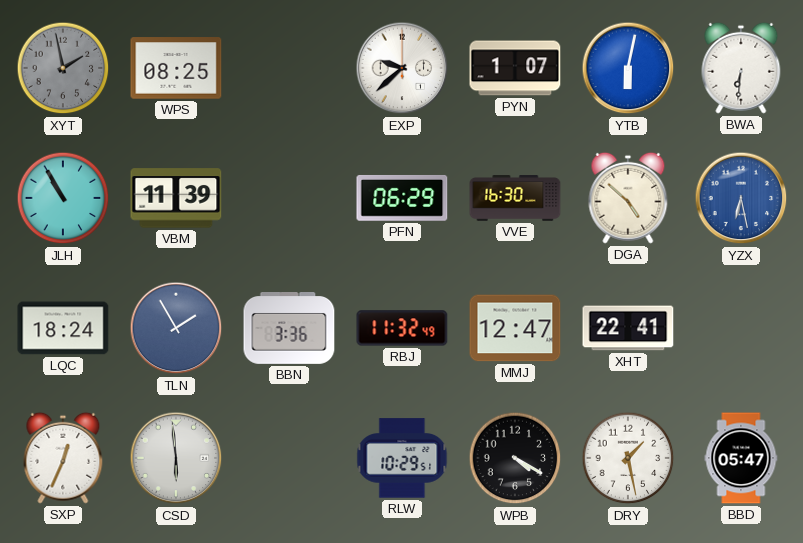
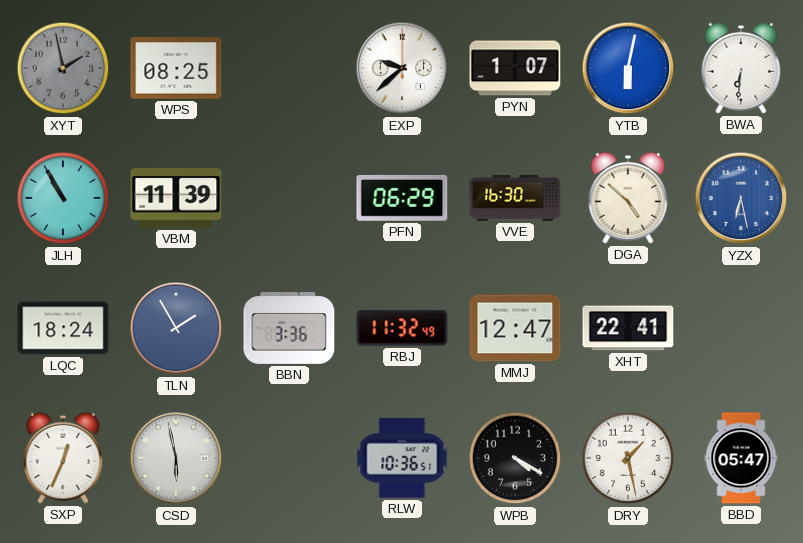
CSD: 5:59 -> 5:58
RLW: 10:29 -> 10:36
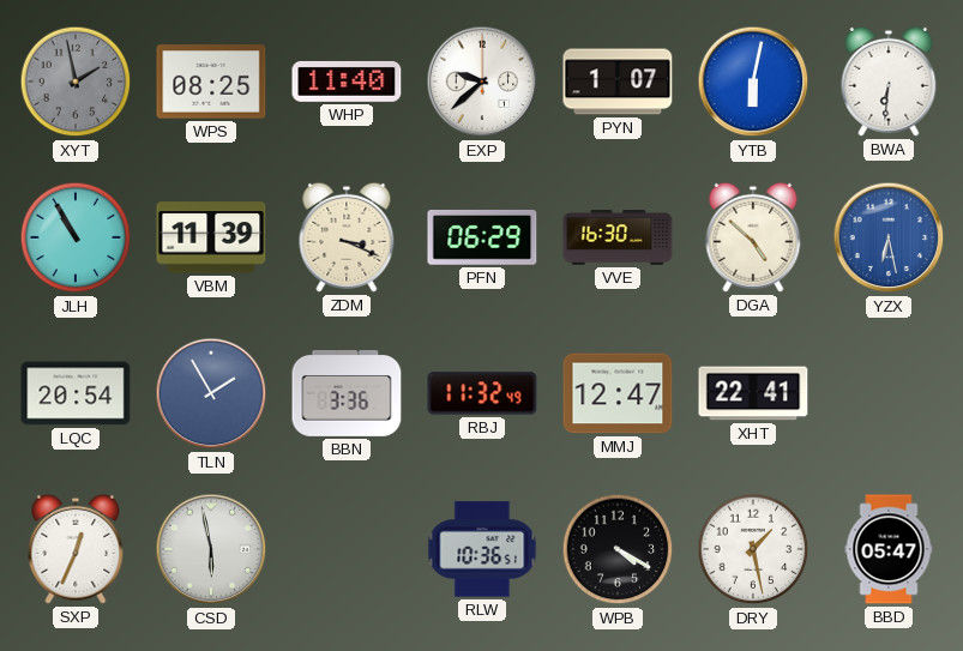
WHP: none -> 11:40
ZDM: none -> 3:19
LQC: 18:24 -> 20:54
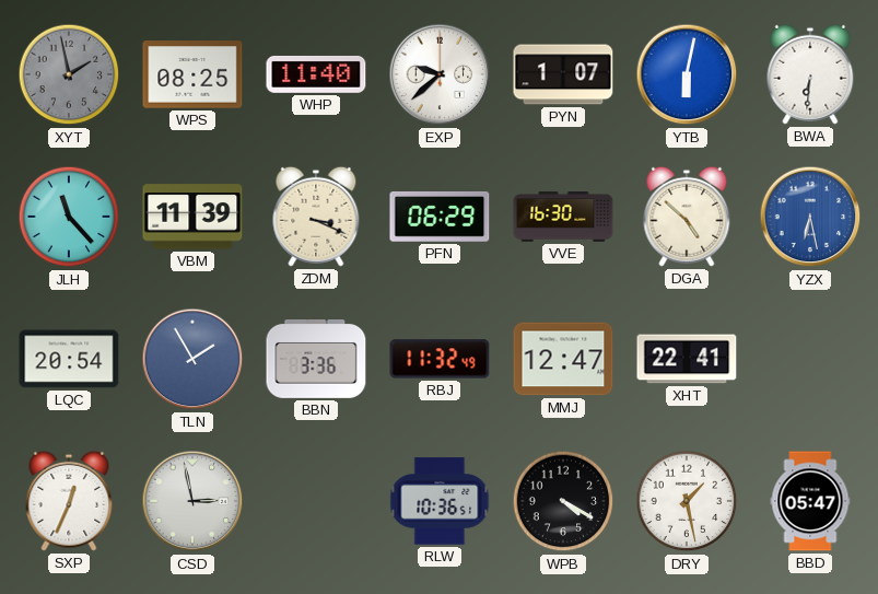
JLH: 10:55 -> 11:23
CSD: 5:58 -> 2:58
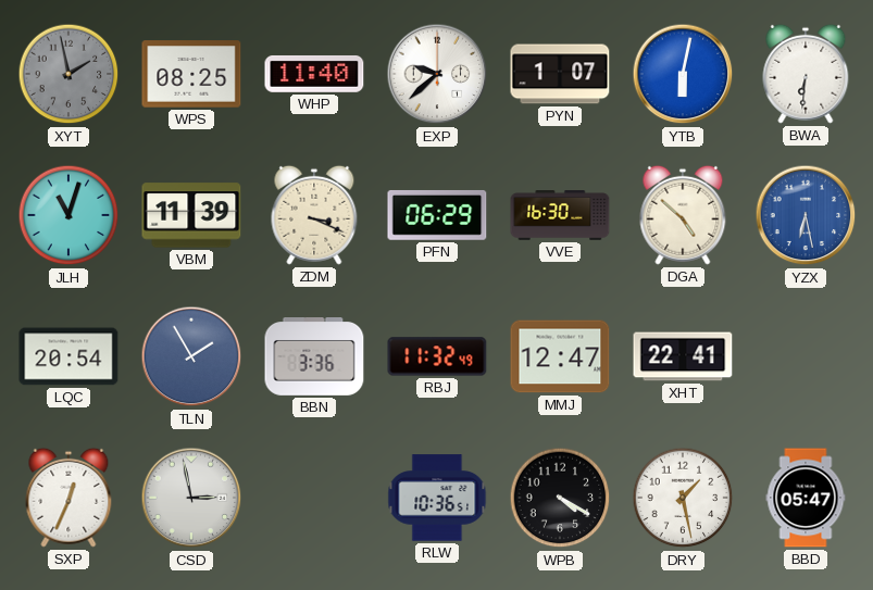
JLH: 11:23 -> 11:03
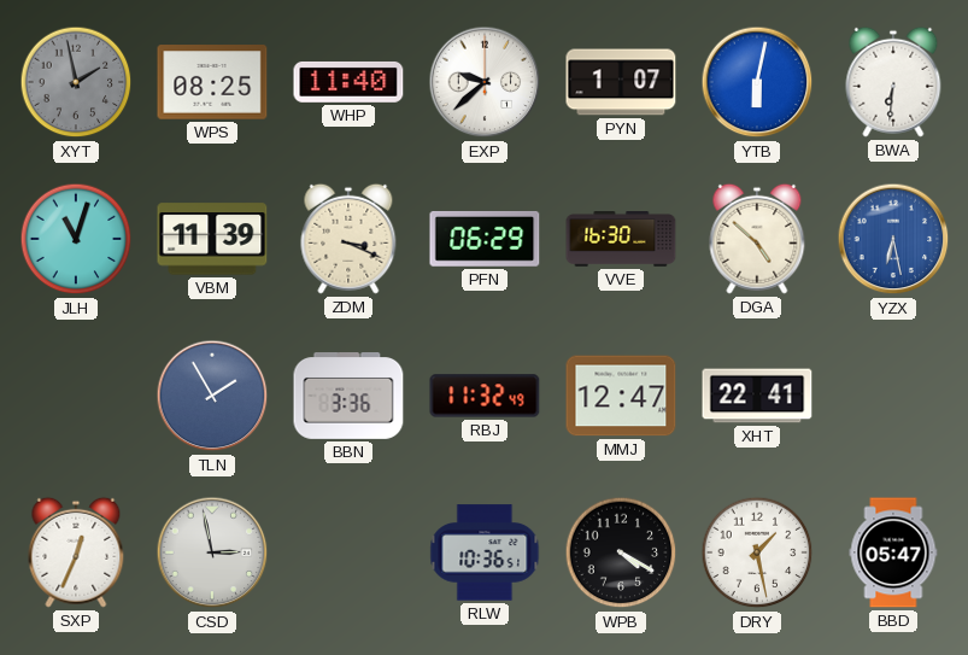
LQC: 20:54 -> none
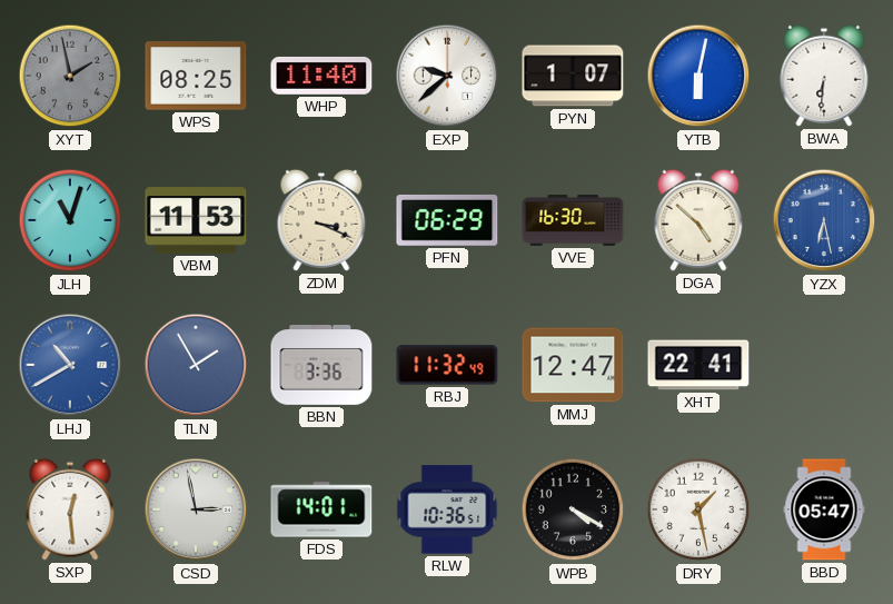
VBM: 11:39 -> 11:53
LHJ: none -> 10:40
SXP: 12:34 -> 12:29
FDS: none -> 14:01
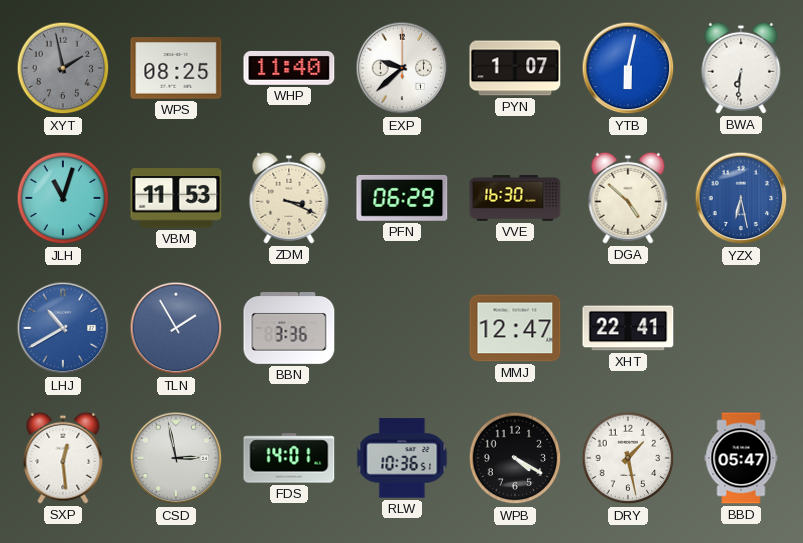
RBJ: 11:32 -> none
